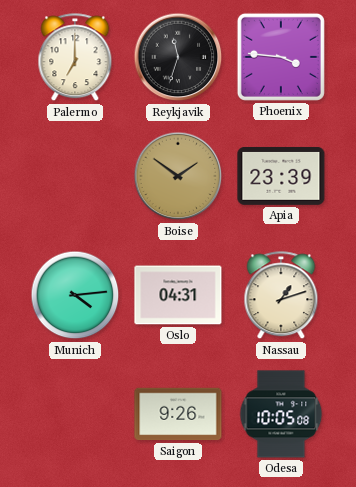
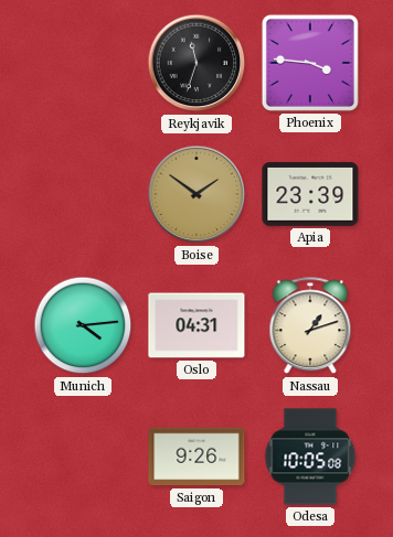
Palermo: 7:00 -> none
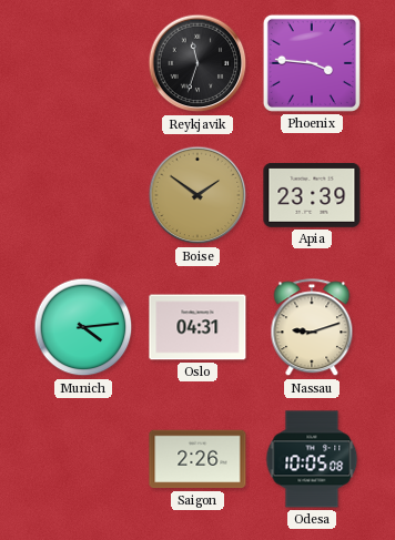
Nassau: 1:12 -> 9:12
Saigon: 9:26 -> 2:26
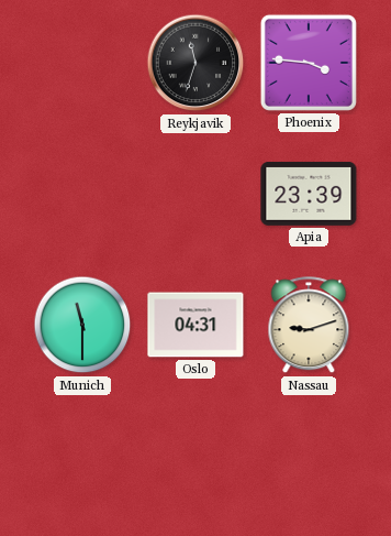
Boise: 1:51 -> none
Munich: 4:14 -> 11:30
Saigon: 2:26 -> none
Odesa: 10:05 -> none
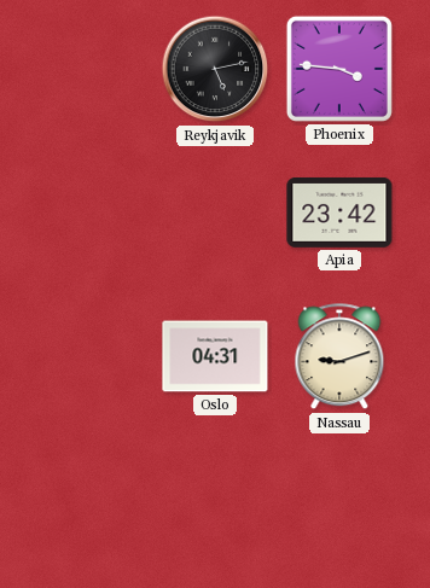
Reykjavik: 11:33 -> 5:13
Apia: 23:39 -> 23:42
Munich: 11:30 -> none
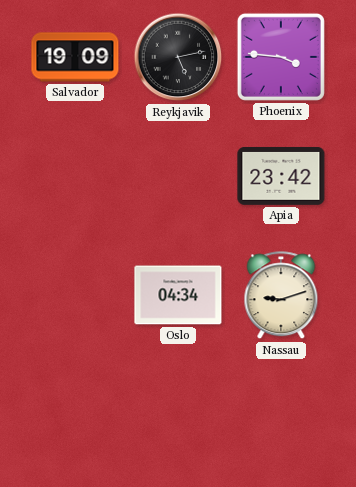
Salvador: none -> 19:09
Oslo: 04:31 -> 04:34
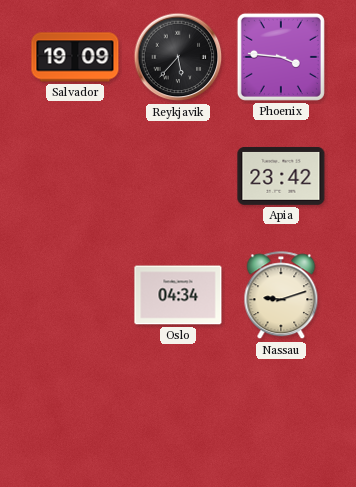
Reykjavik: 5:13 -> 5:37
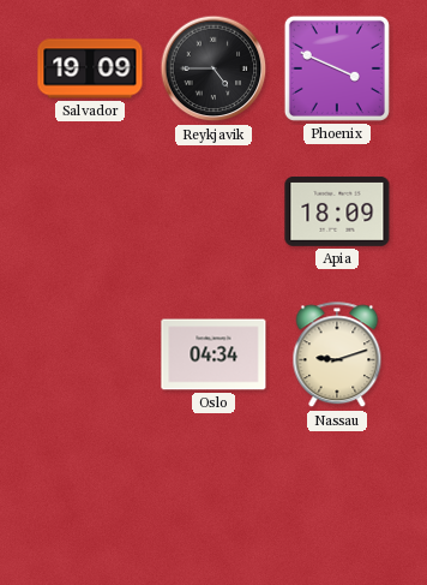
Reykjavik: 5:37 -> 4:45
Phoenix: 3:46 -> 3:49
Apia: 23:42 -> 18:09
